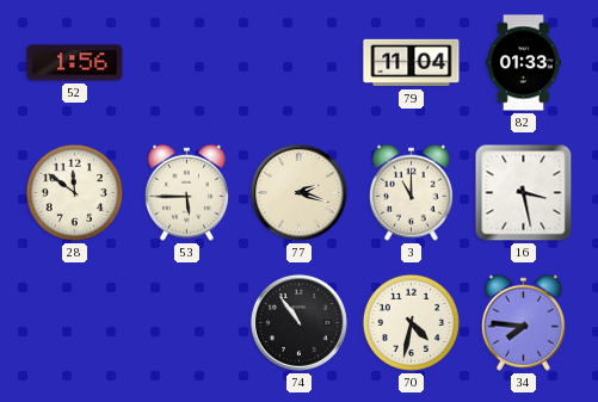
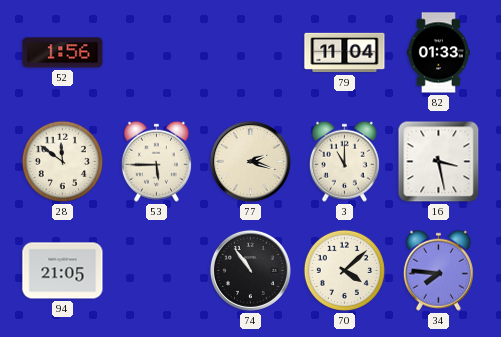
94: none -> 21:05
70: 4:32 -> 4:08
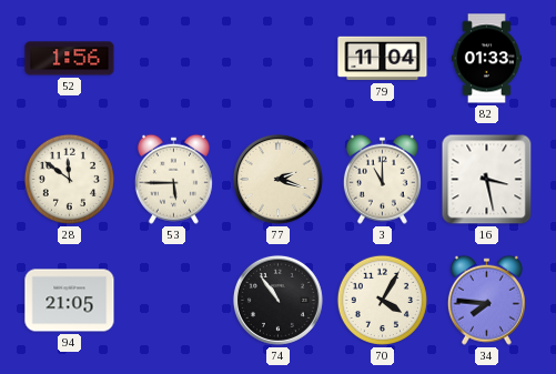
70: 4:08 -> 4:05
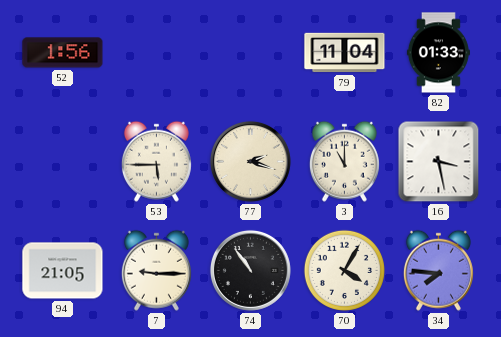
28: 11:51 -> none
7: none -> 9:15
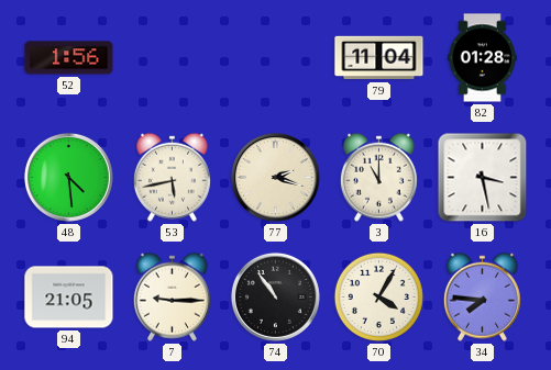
82: 01:33 -> 01:28
48: none -> 4:29
53: 5:45 -> 5:43
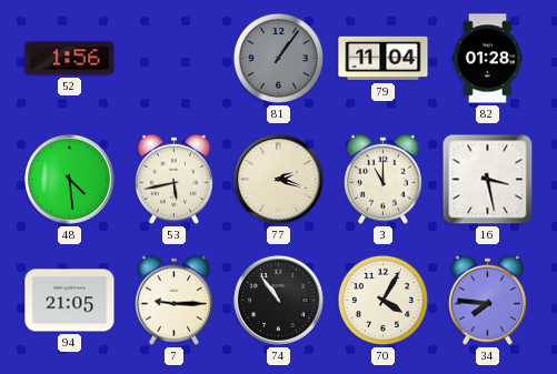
81: none -> 1:06
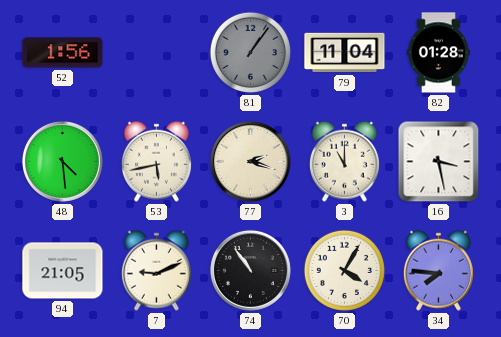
7: 9:15 -> 9:11
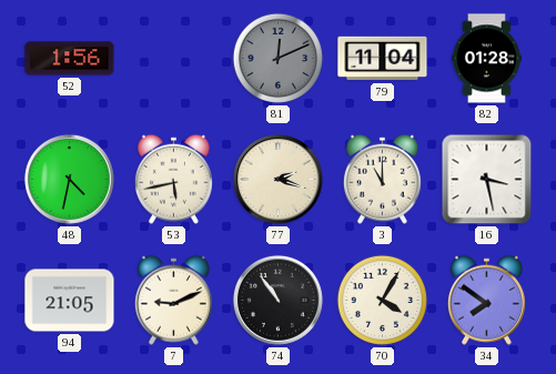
81: 1:06 -> 12:11
48: 4:29 -> 4:32
34: 7:46 -> 7:51
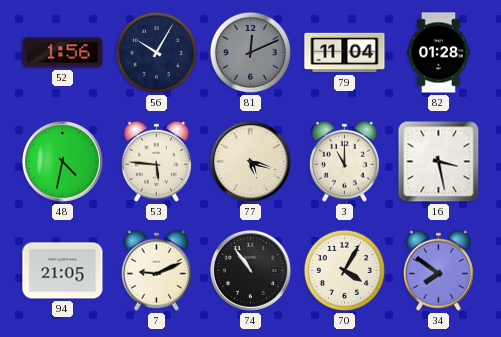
56: none -> 10:05
53: 5:43 -> 5:46
77: 2:18 -> 5:18
